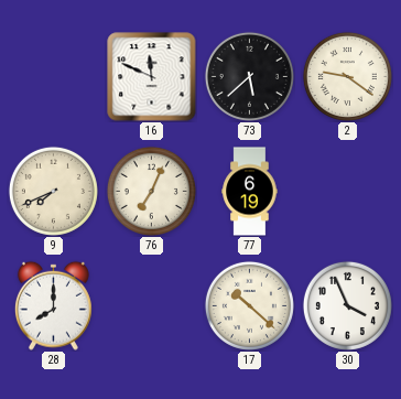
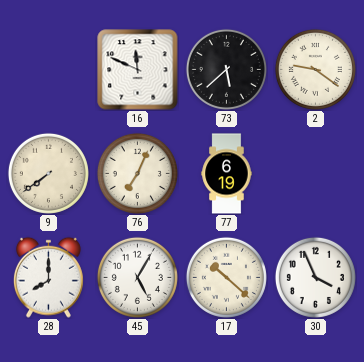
9: 7:41 -> 7:39
45: none -> 5:05
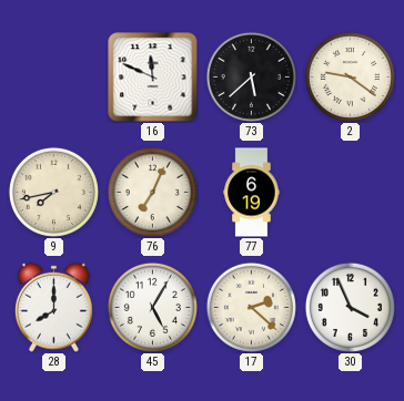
9: 7:39 -> 7:43
17: 10:22 -> 2:22
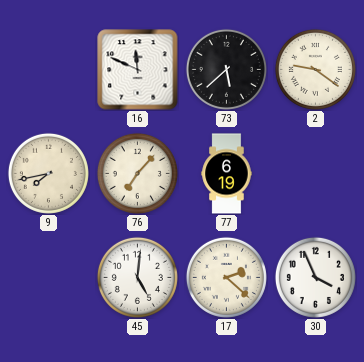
76: 7:04 -> 7:07
28: 8:00 -> none
45: 5:05 -> 5:01
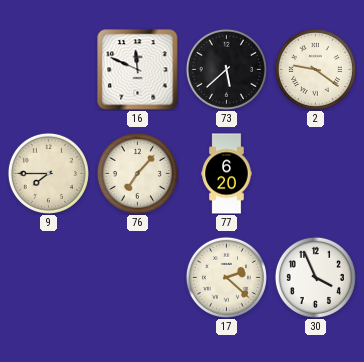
9: 7:43 -> 7:45
77: 6:19 -> 6:20
45: 5:01 -> none
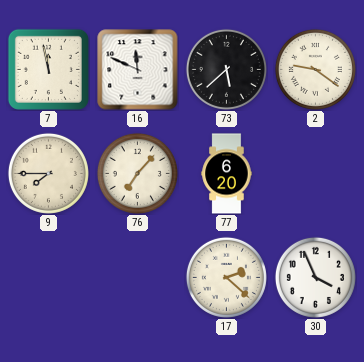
7: none -> 11:58
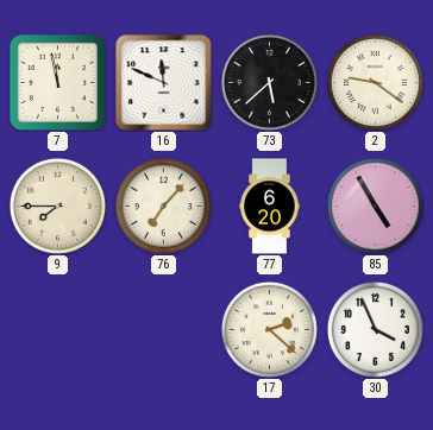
85: none -> 4:55
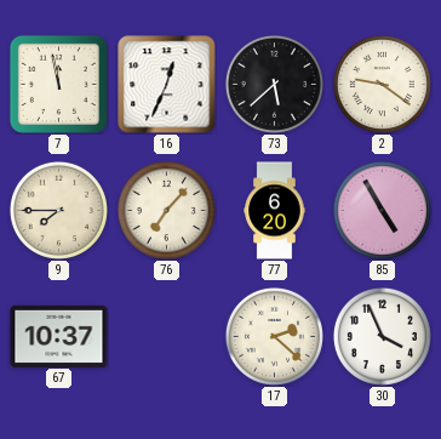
16: 11:49 -> 12:34
67: none -> 10:37
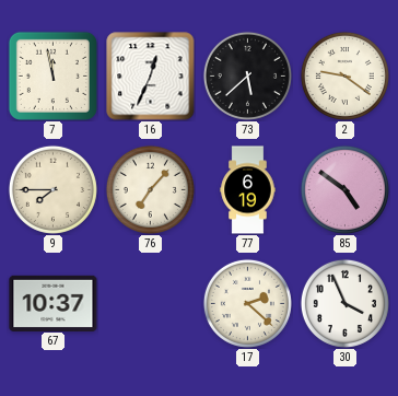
77: 6:20 -> 6:19
85: 4:55 -> 4:51
